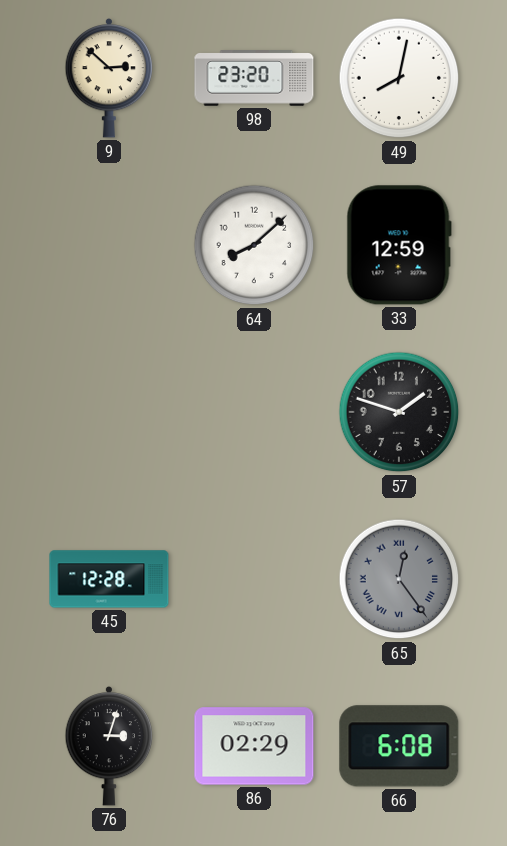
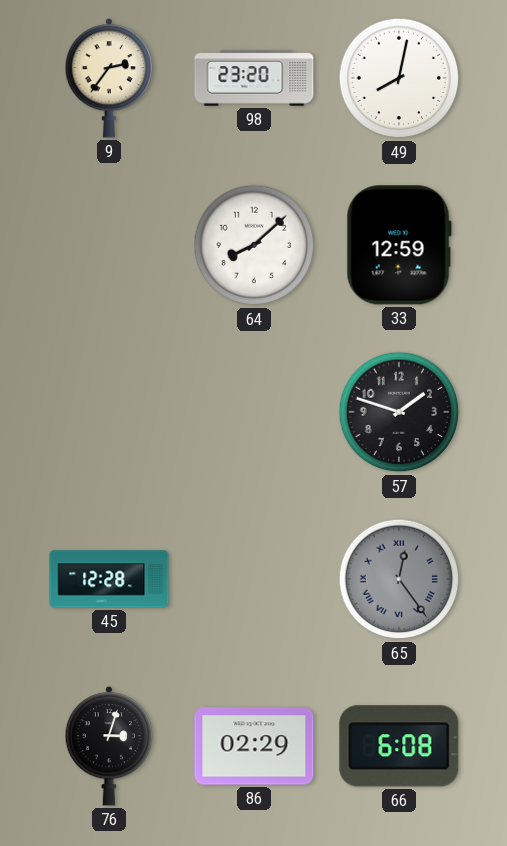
9: 2:52 -> 2:36
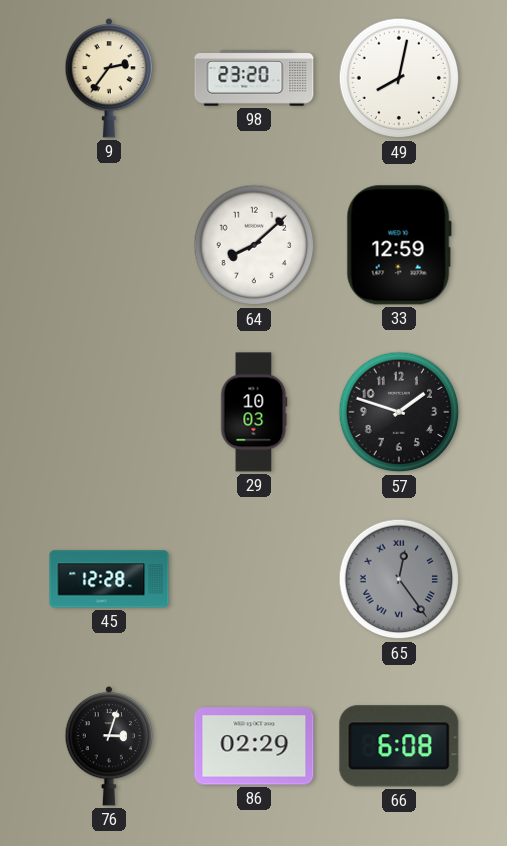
29: none -> 10:03
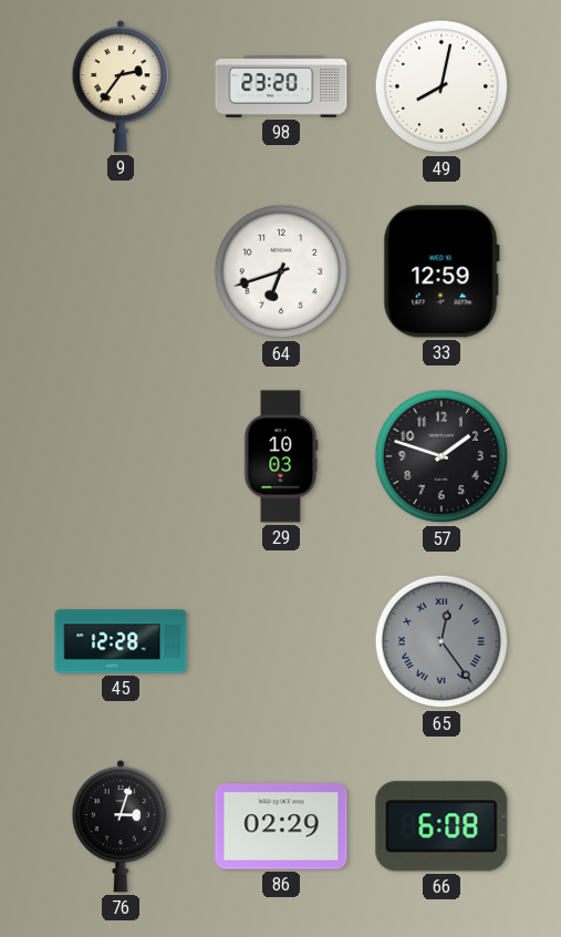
64: 8:08 -> 6:42
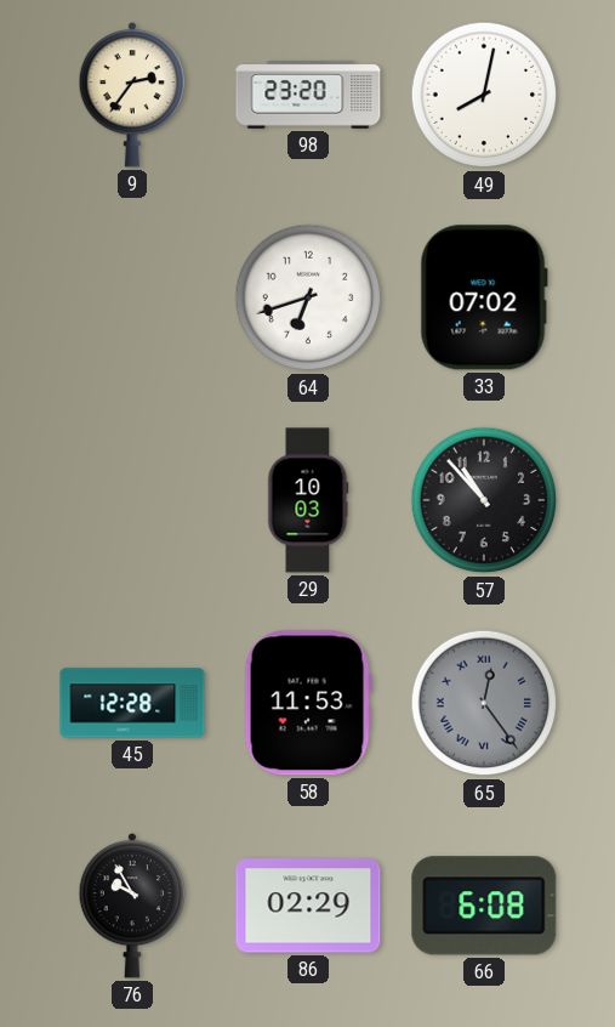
33: 12:59 -> 07:02
57: 1:48 -> 10:53
58: none -> 11:53
76: 3:03 -> 9:55
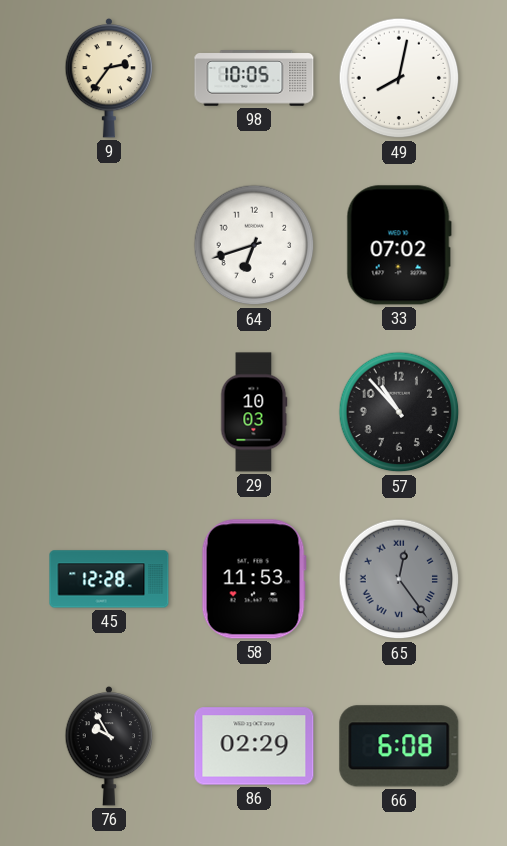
98: 23:20 -> 10:05
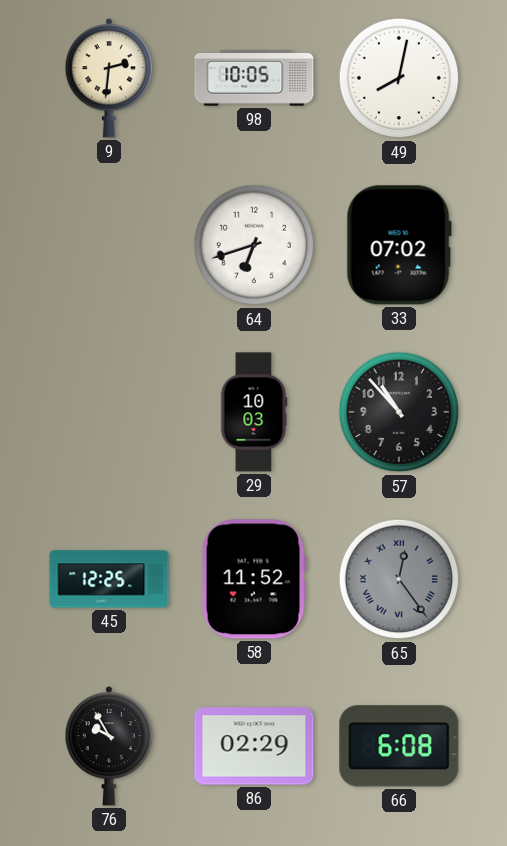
9: 2:36 -> 2:31
45: 12:28 -> 12:25
58: 11:53 -> 11:52
